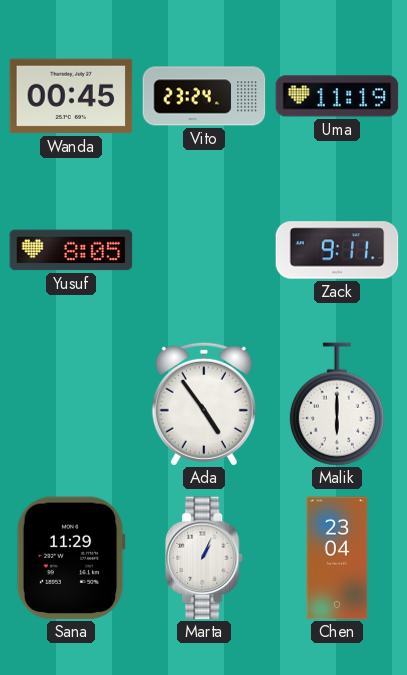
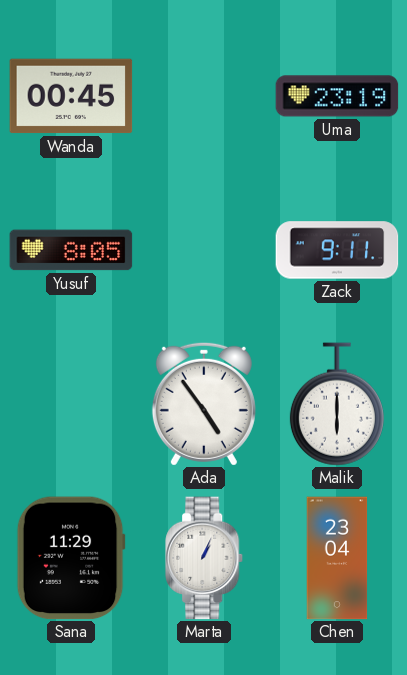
Vito: 23:24 -> none
Uma: 11:19 -> 23:19
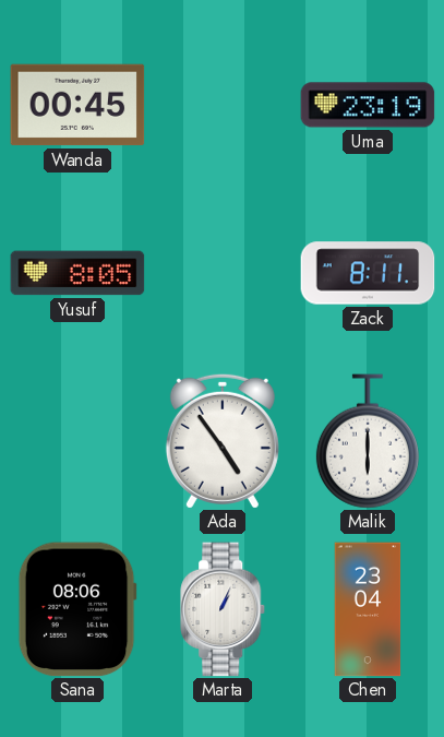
Zack: 9:11 -> 8:11
Sana: 11:29 -> 08:06
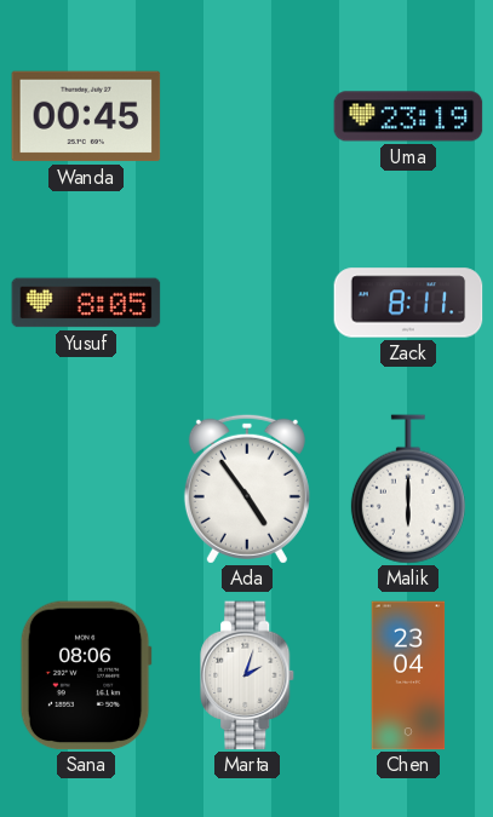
Marta: 1:04 -> 2:03
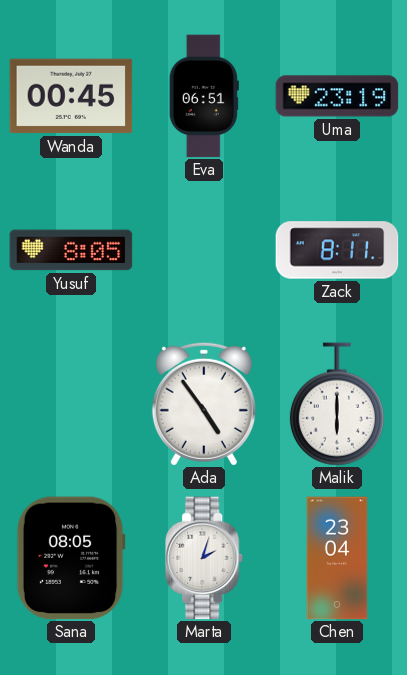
Eva: none -> 06:51
Sana: 08:06 -> 08:05
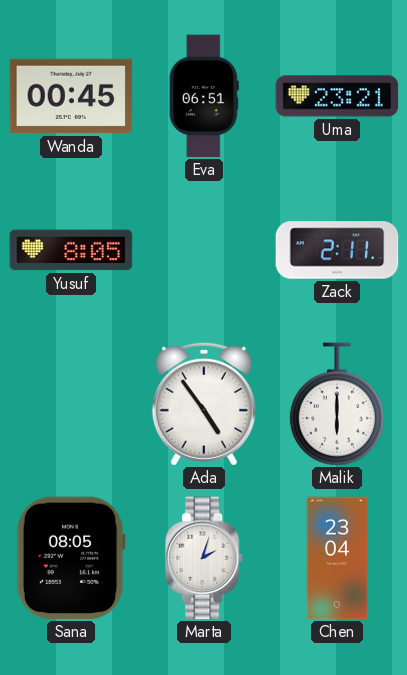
Uma: 23:19 -> 23:21
Zack: 8:11 -> 2:11
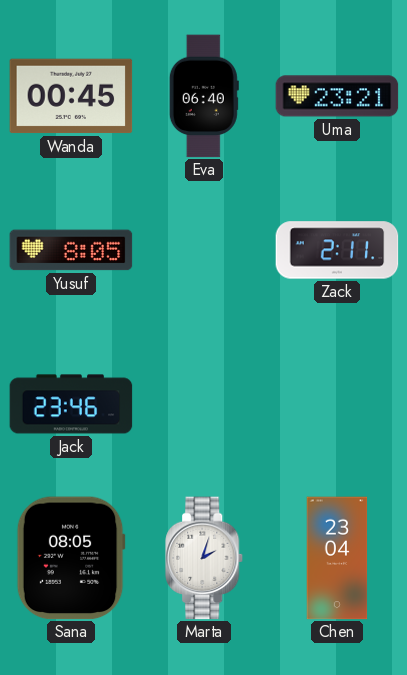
Eva: 06:51 -> 06:40
Jack: none -> 23:46
Ada: 4:54 -> none
Malik: 6:00 -> none
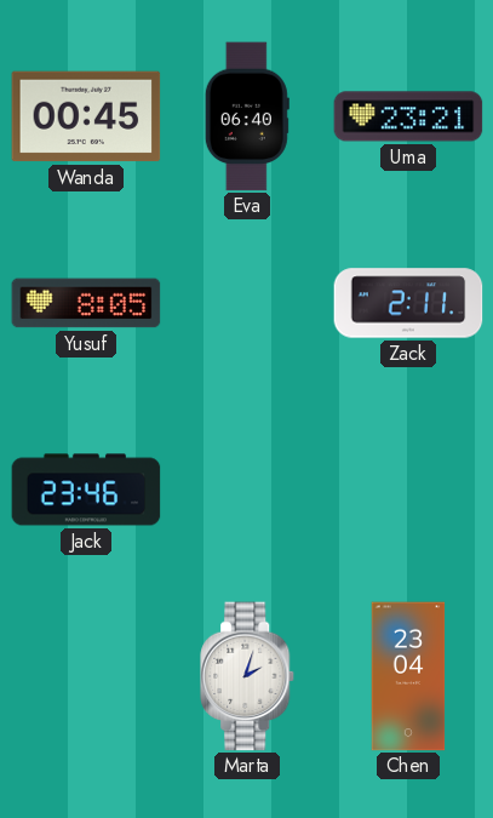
Sana: 08:05 -> none
